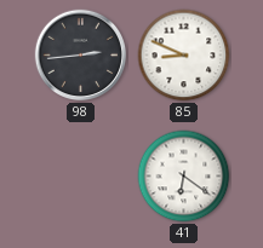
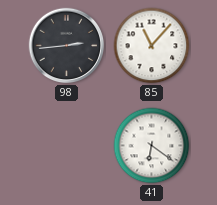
85: 8:49 -> 11:07
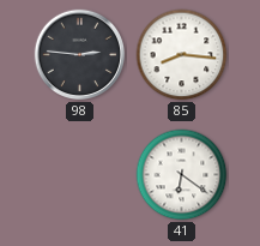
98: 2:44 -> 2:46
85: 11:07 -> 8:16
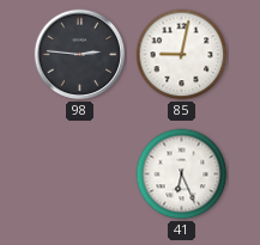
85: 8:16 -> 9:02
41: 6:21 -> 6:26
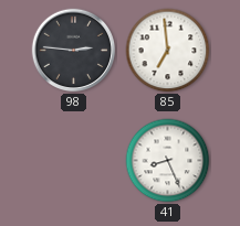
85: 9:02 -> 6:59
41: 6:26 -> 8:26
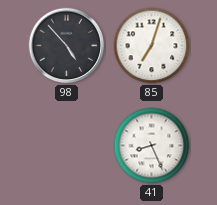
98: 2:46 -> 4:53
85: 6:59 -> 7:03
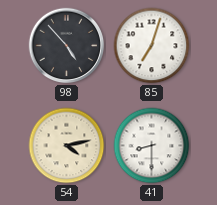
54: none -> 4:13
41: 8:26 -> 8:30
